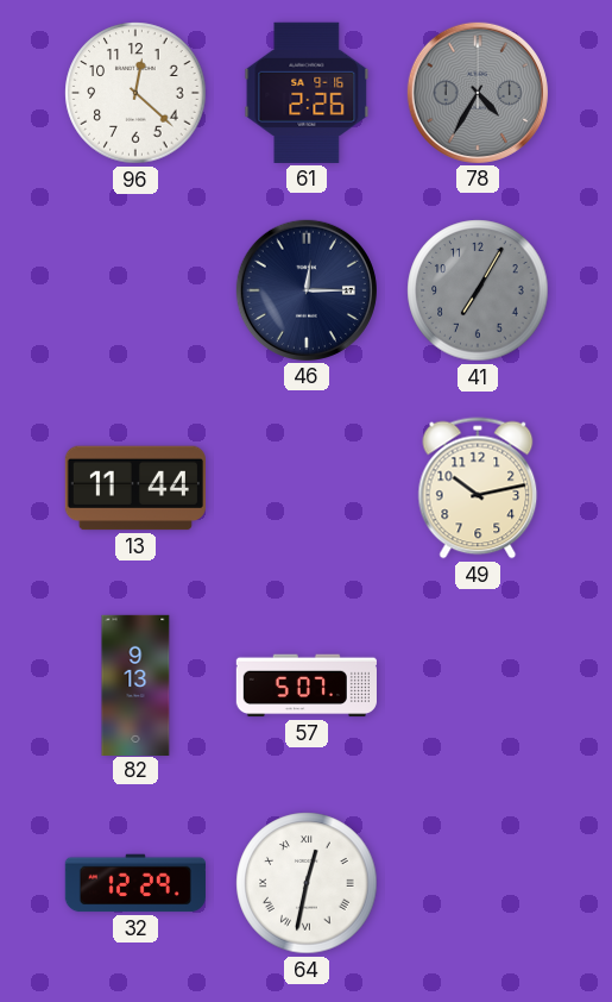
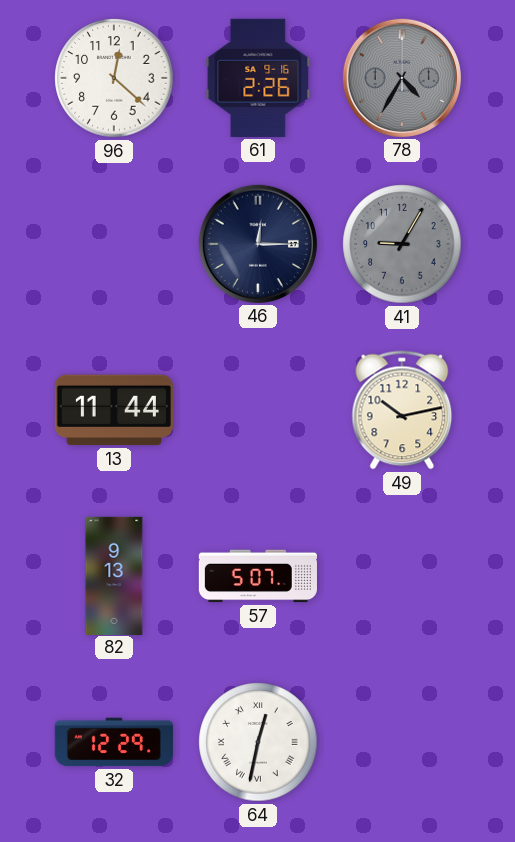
41: 7:05 -> 9:05
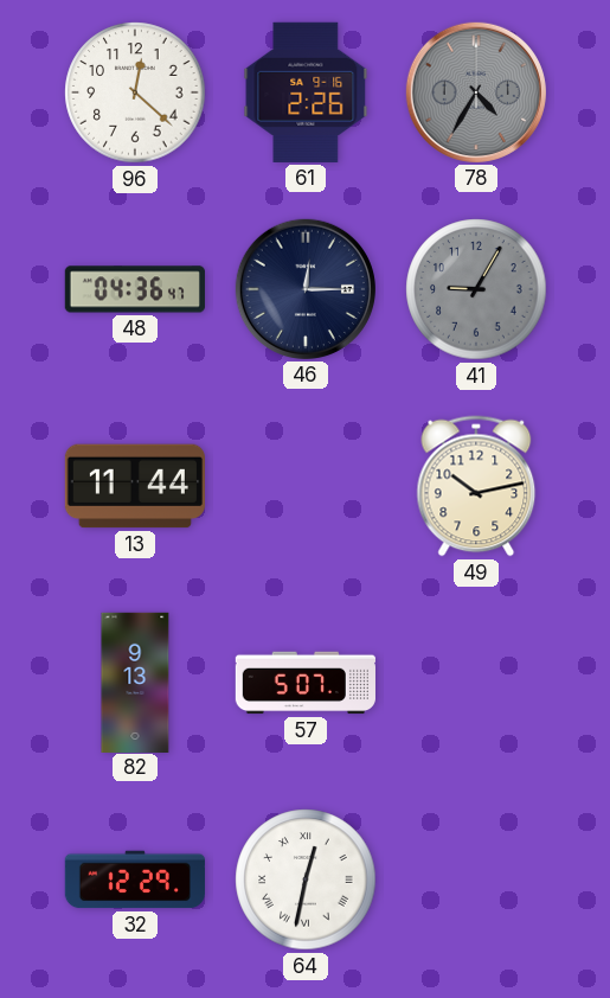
48: none -> 04:36
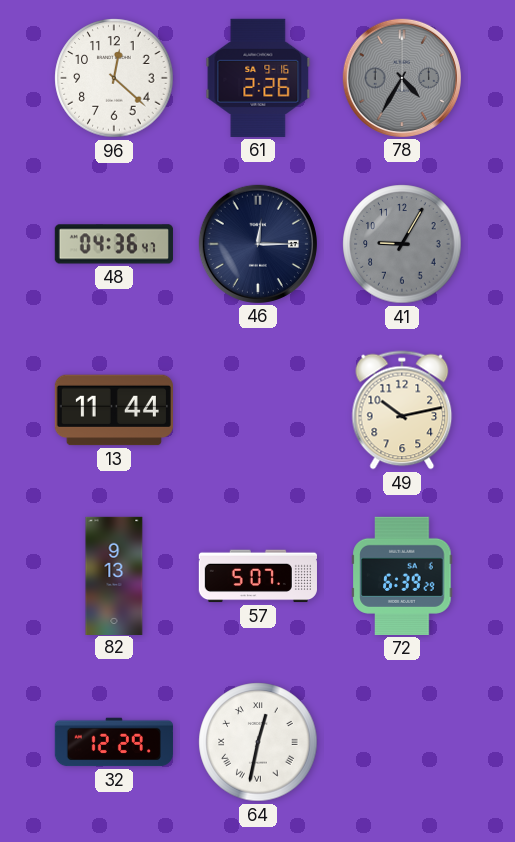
72: none -> 6:39
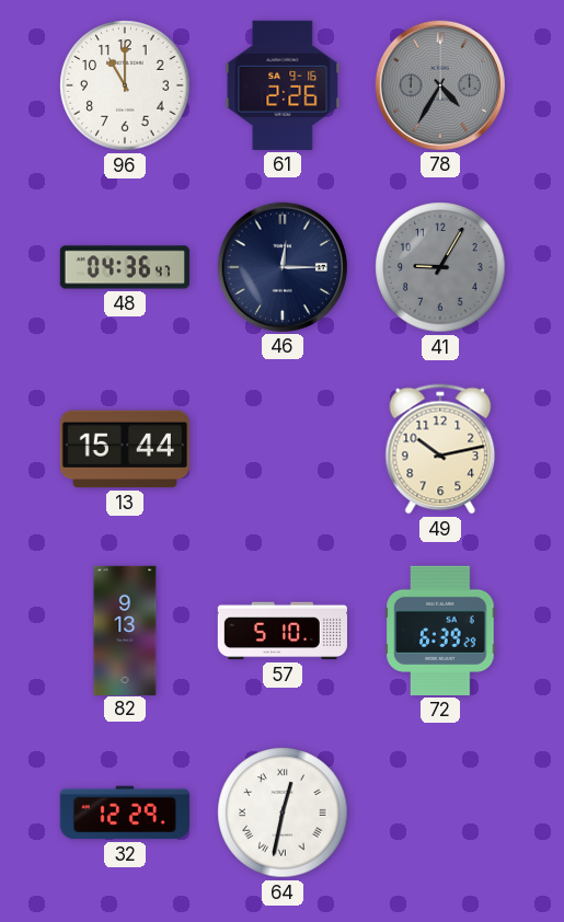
96: 12:22 -> 11:00
13: 11:44 -> 15:44
57: 5:07 -> 5:10
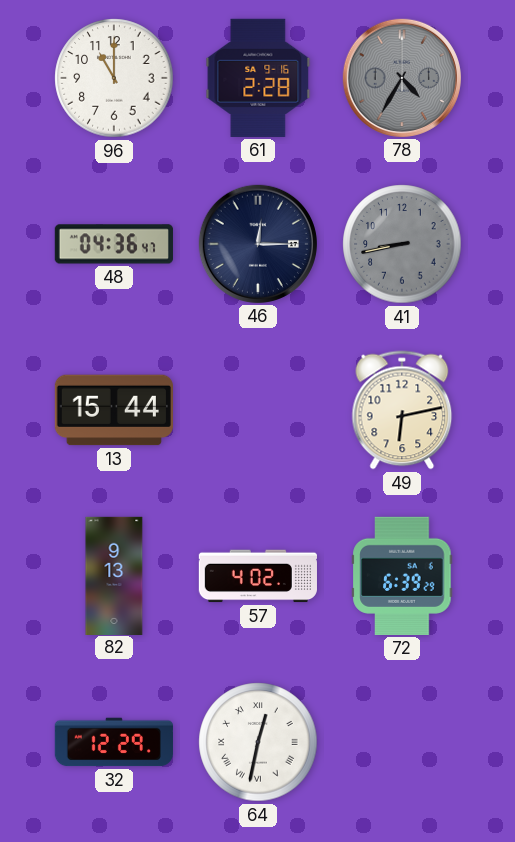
61: 2:26 -> 2:28
41: 9:05 -> 8:43
49: 10:13 -> 6:13
57: 5:10 -> 4:02
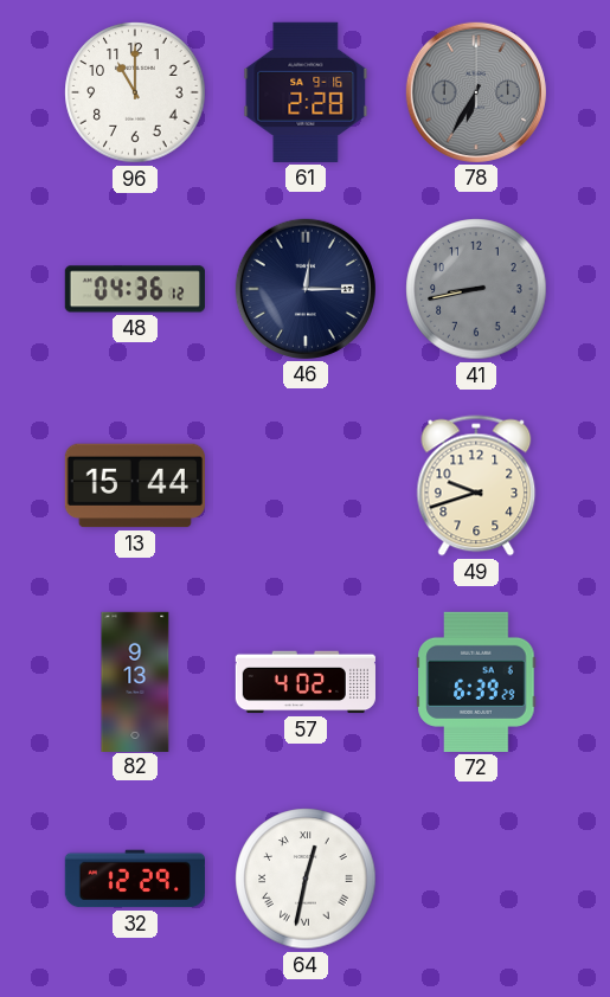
78: 4:35 -> 6:35
48: 04:36:47 -> 04:36:12
49: 6:13 -> 9:42
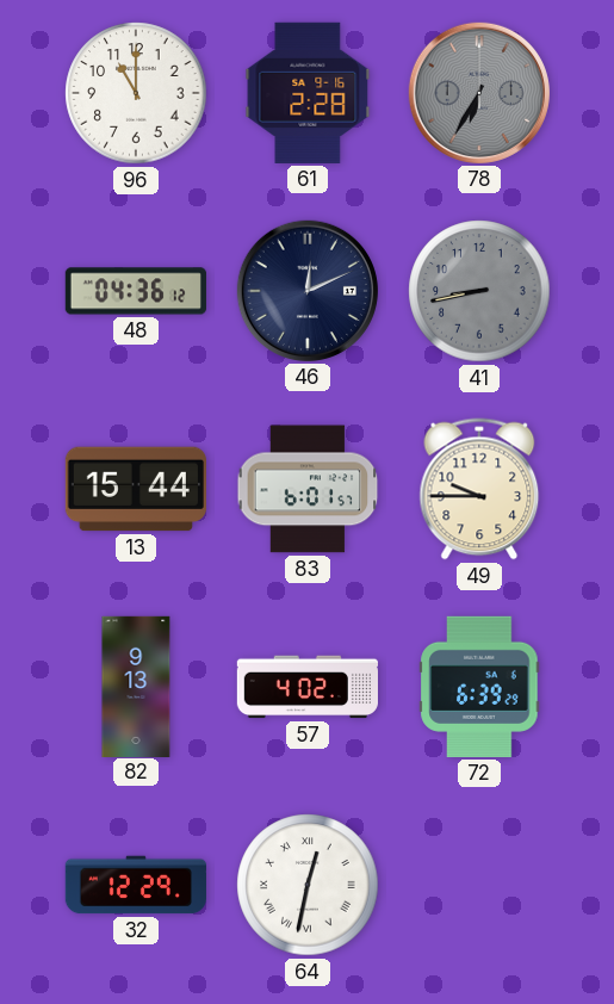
46: 12:15 -> 12:11
83: none -> 6:01
49: 9:42 -> 9:45
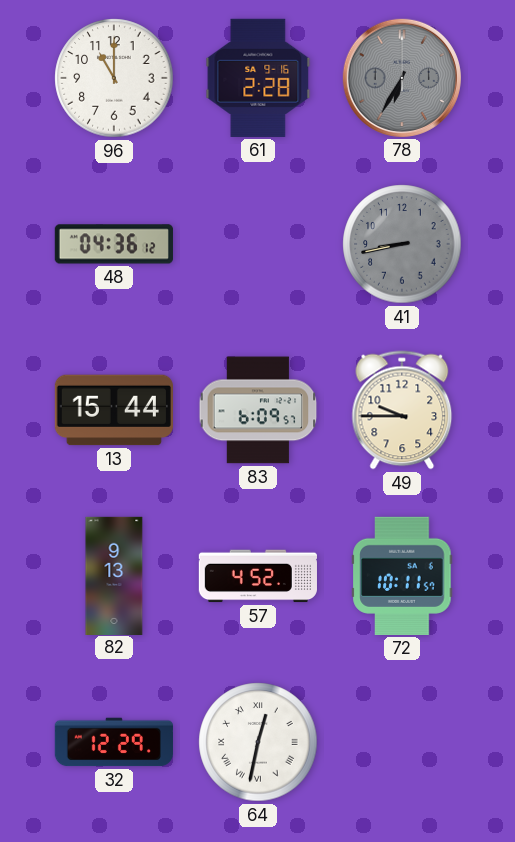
46: 12:11 -> none
83: 6:01 -> 6:09
57: 4:02 -> 4:52
72: 6:39 -> 10:11
